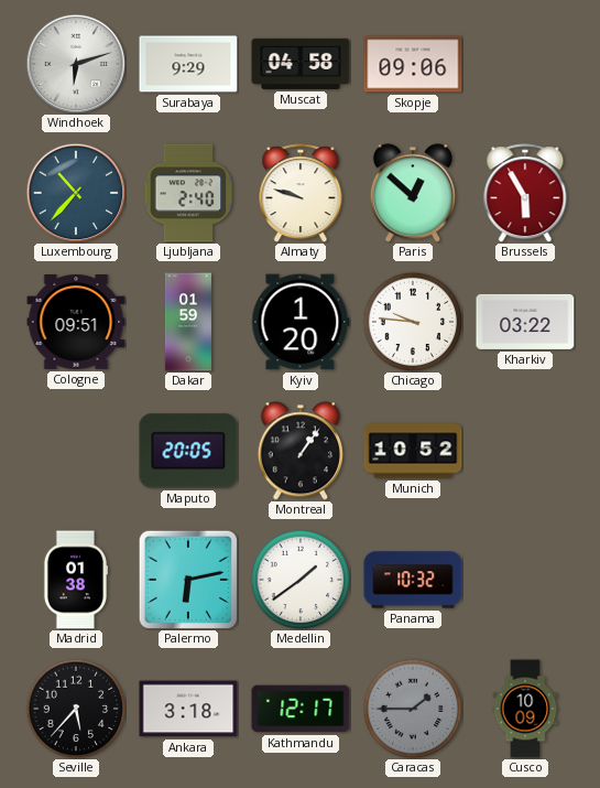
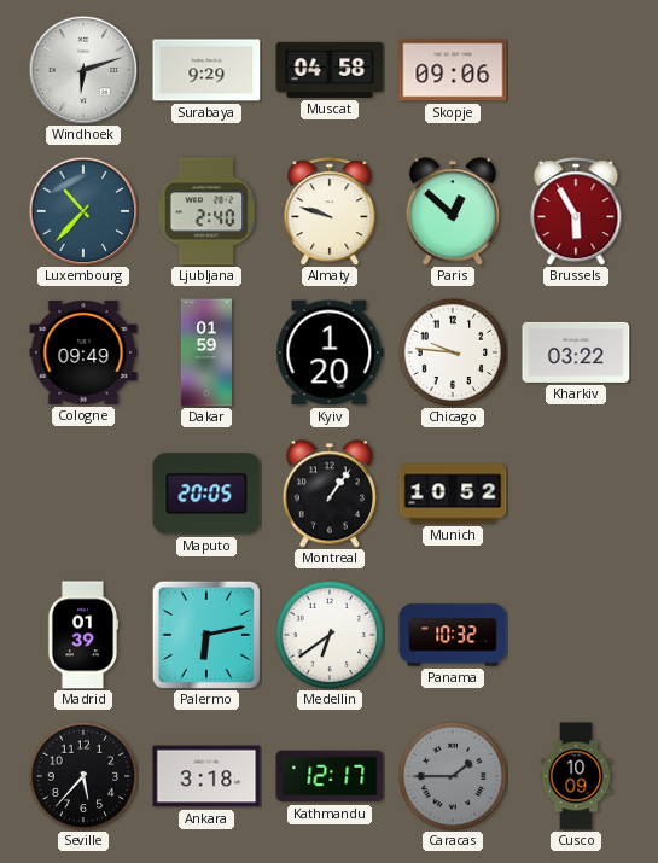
Cologne: 09:51 -> 09:49
Madrid: 01:38 -> 01:39
Medellin: 1:39 -> 6:39
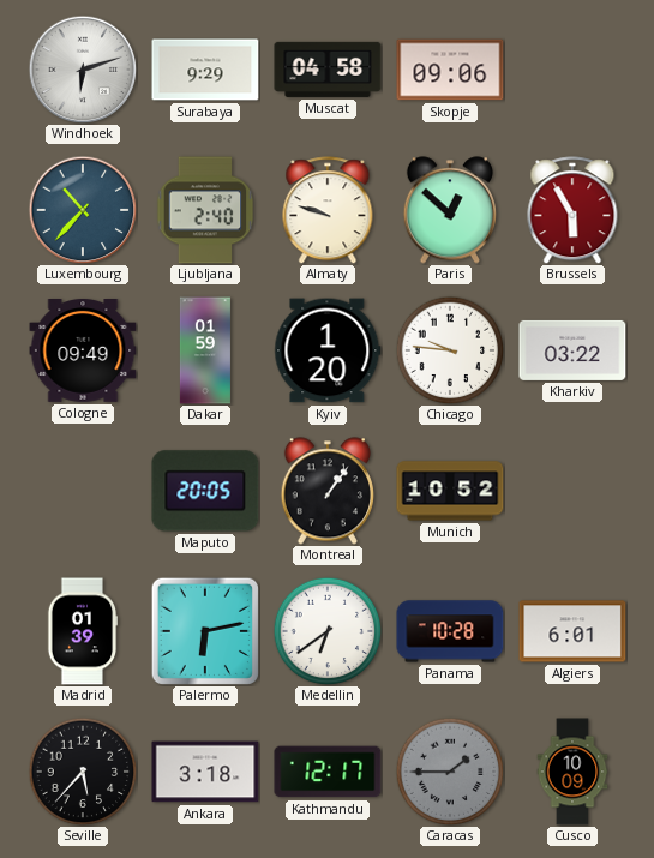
Panama: 10:32 -> 10:28
Algiers: none -> 6:01
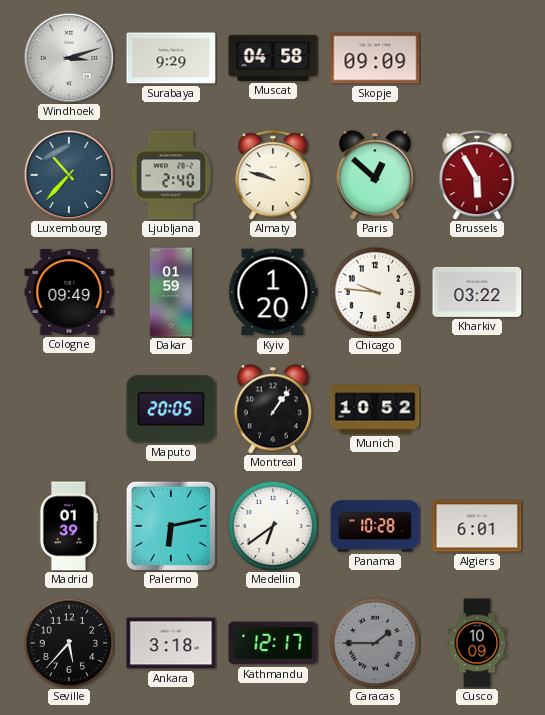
Windhoek: 6:12 -> 3:12
Skopje: 09:06 -> 09:09
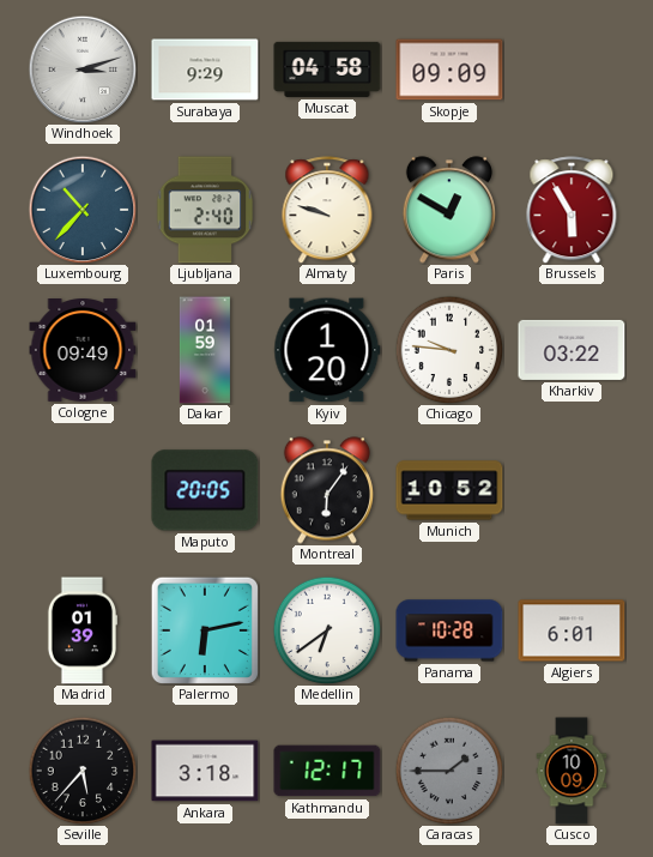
Paris: 12:52 -> 12:50
Montreal: 1:06 -> 6:06
